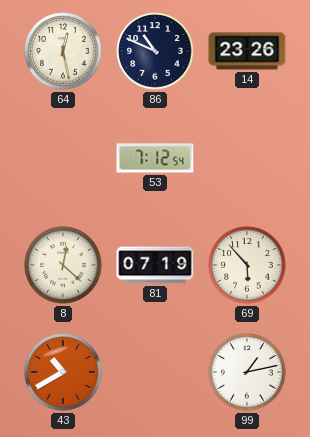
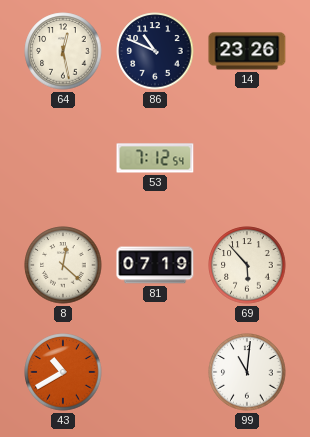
99: 1:13 -> 11:01
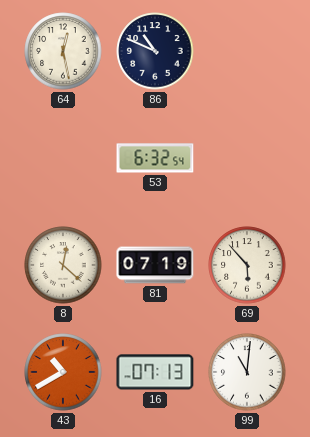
14: 23:26 -> none
53: 7:12 -> 6:32
16: none -> 07:13
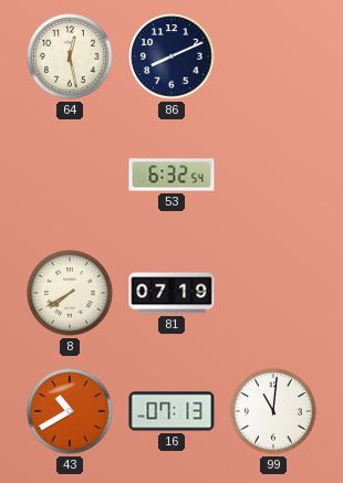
86: 10:49 -> 8:11
8: 12:22 -> 7:40
69: 5:53 -> none
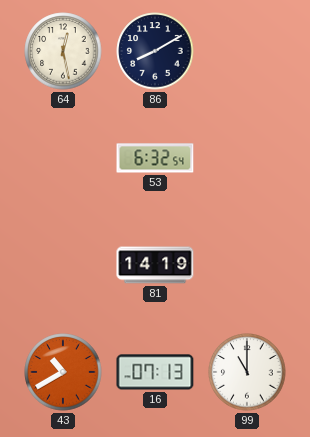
86: 8:11 -> 8:10
8: 7:40 -> none
81: 07:19 -> 14:19
99: 11:01 -> 11:00
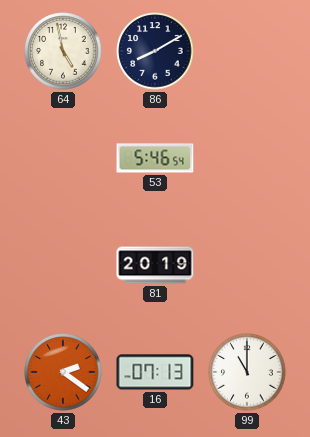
64: 12:28 -> 4:58
53: 6:32 -> 5:46
81: 14:19 -> 20:19
43: 10:40 -> 2:21
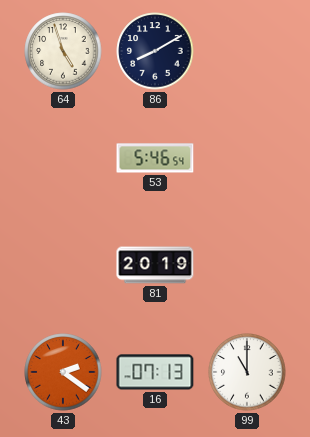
64: 4:58 -> 4:57
